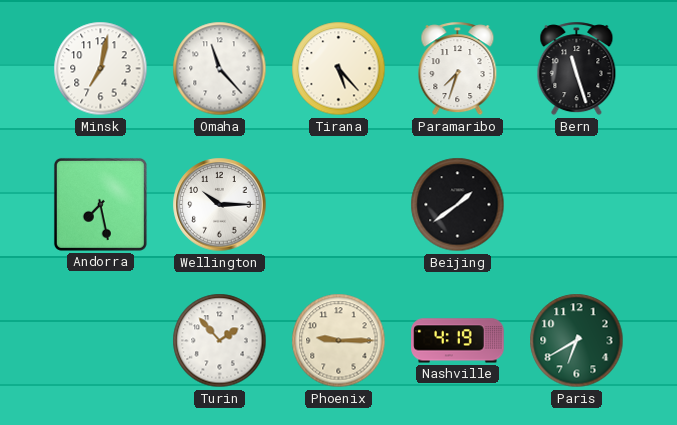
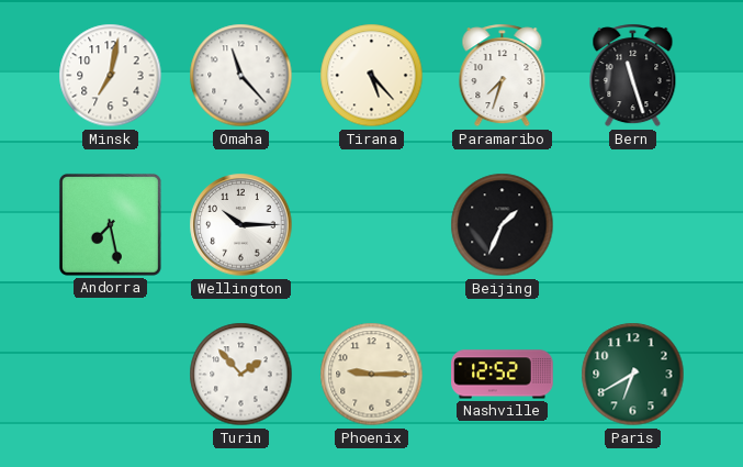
Beijing: 1:39 -> 1:34
Nashville: 4:19 -> 12:52
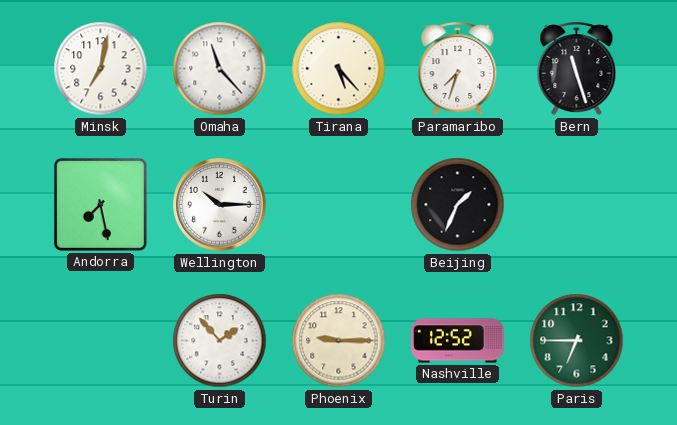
Paris: 6:40 -> 6:45
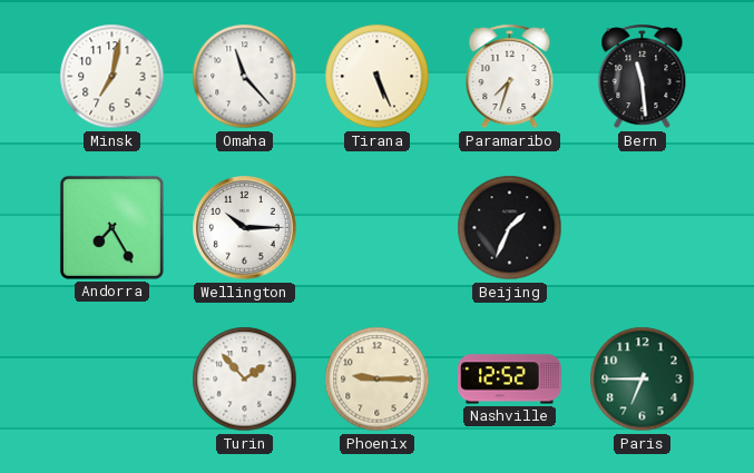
Tirana: 5:23 -> 5:26
Bern: 11:27 -> 11:29
Andorra: 7:28 -> 7:25
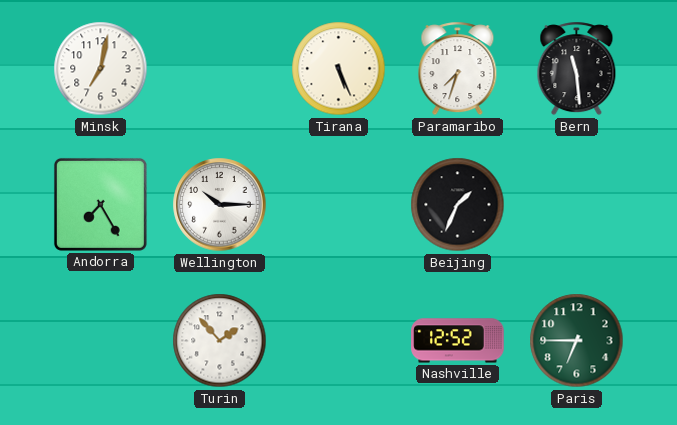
Omaha: 11:23 -> none
Phoenix: 9:15 -> none
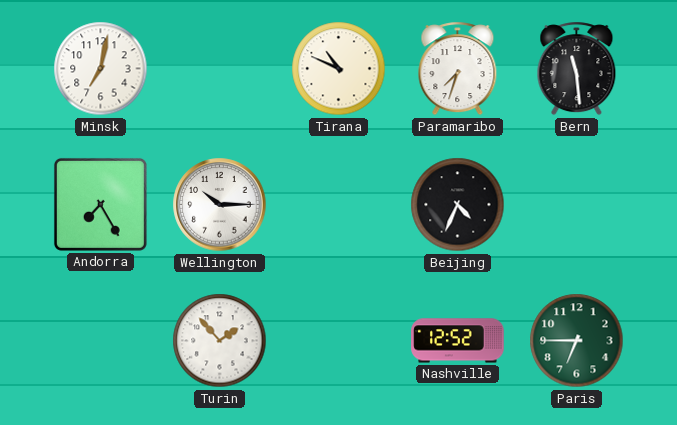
Tirana: 5:26 -> 10:49
Beijing: 1:34 -> 4:34
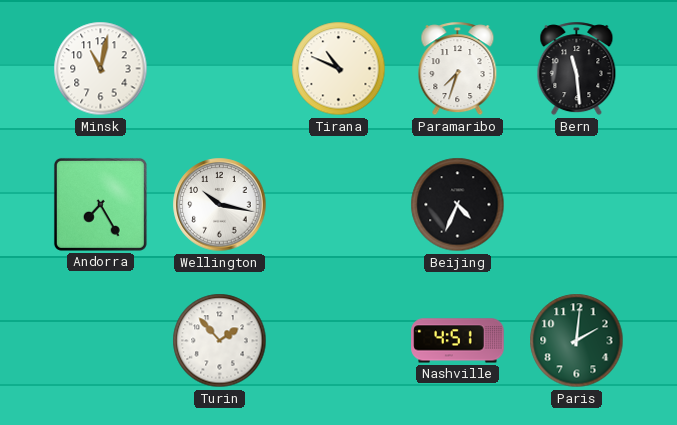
Minsk: 7:02 -> 11:02
Wellington: 10:15 -> 10:17
Nashville: 12:52 -> 4:51
Paris: 6:45 -> 2:01
